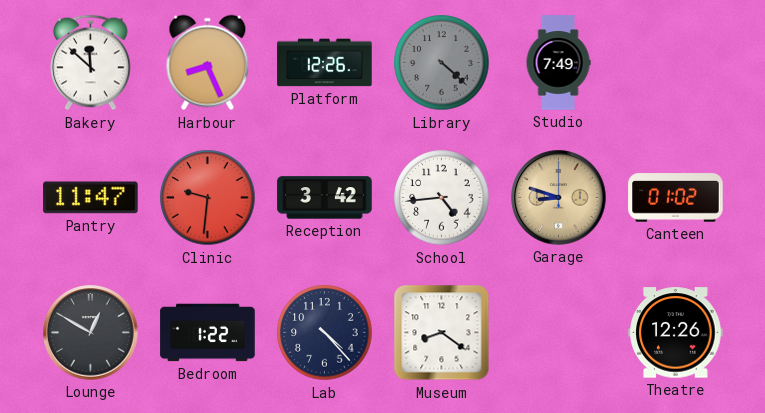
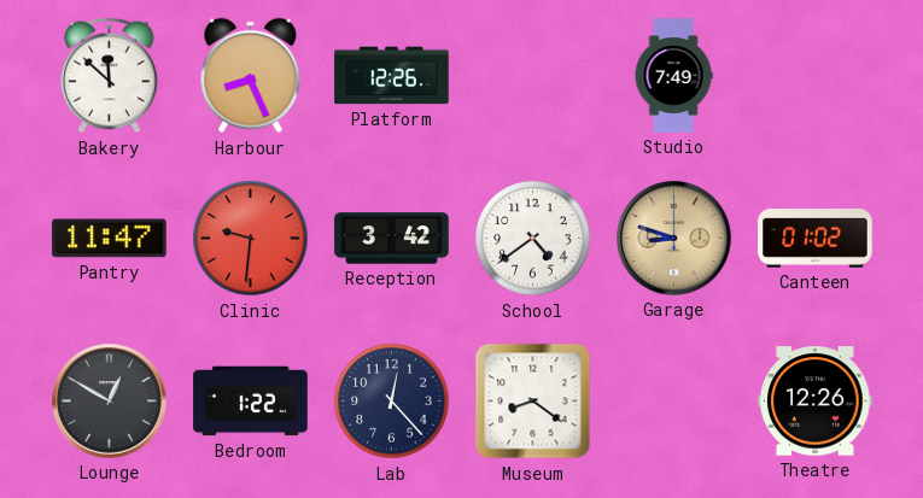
Library: 4:22 -> none
School: 4:44 -> 4:39
Lab: 4:23 -> 12:23
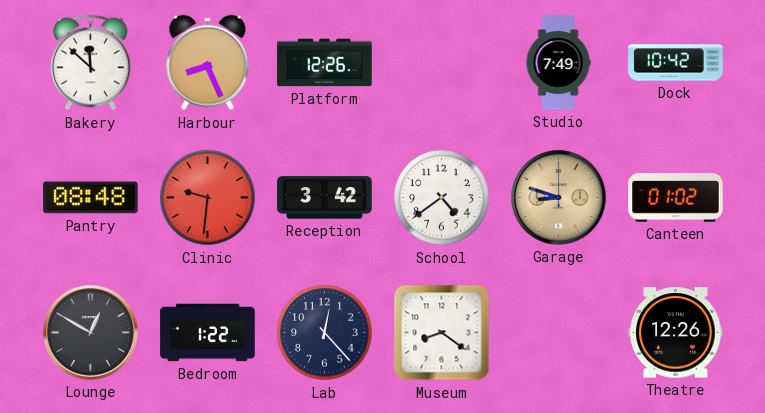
Dock: none -> 10:42
Pantry: 11:47 -> 08:48
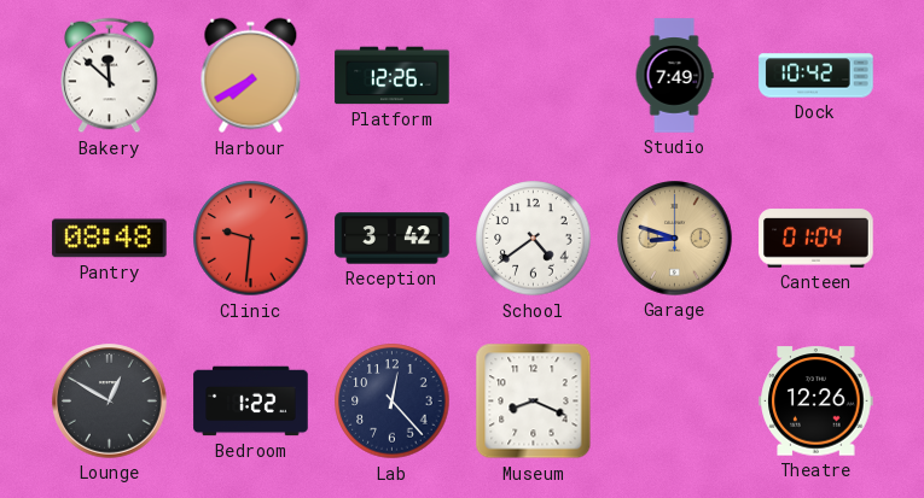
Harbour: 8:26 -> 7:40
Canteen: 01:02 -> 01:04
Museum: 8:21 -> 8:19
